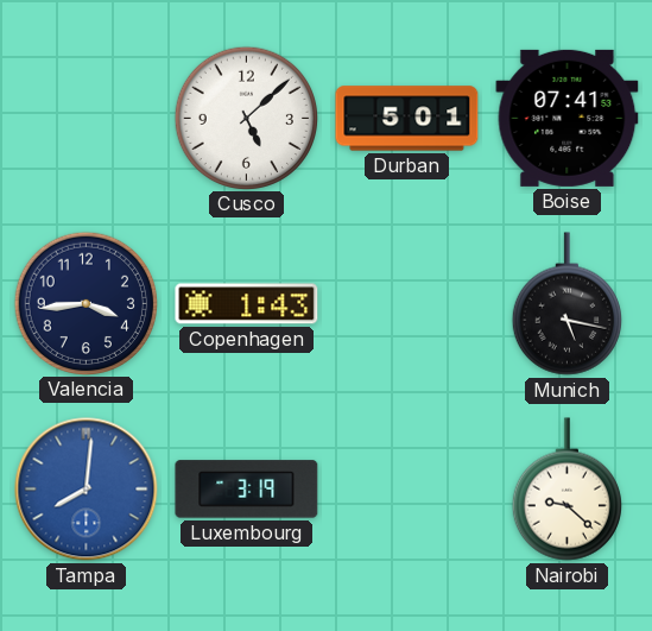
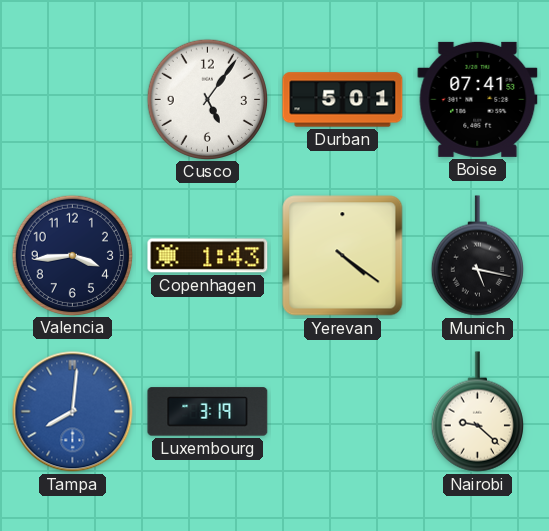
Cusco: 5:08 -> 5:06
Yerevan: none -> 4:21
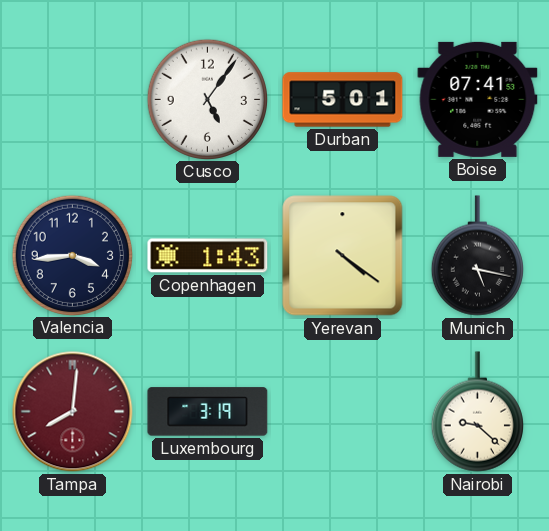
Tampa dial: blue -> burgundy
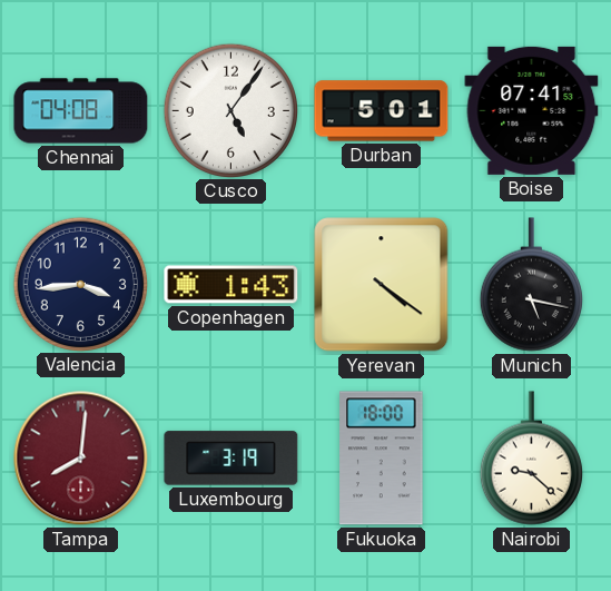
Chennai: none -> 04:08
Fukuoka: none -> 18:00
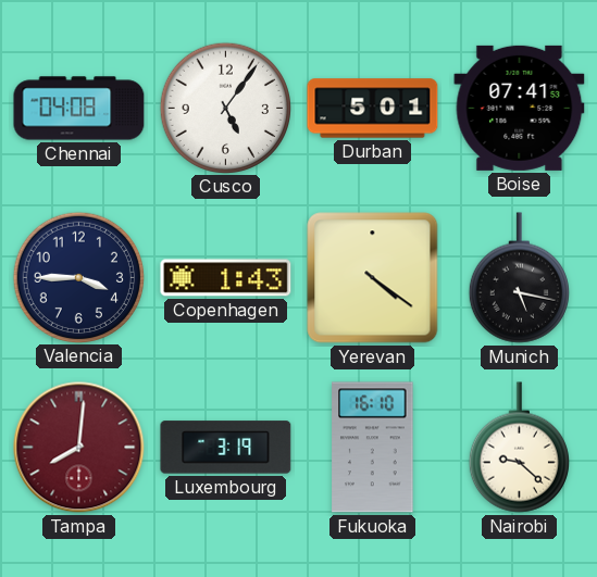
Valencia: 3:44 -> 3:45
Fukuoka: 18:00 -> 16:10
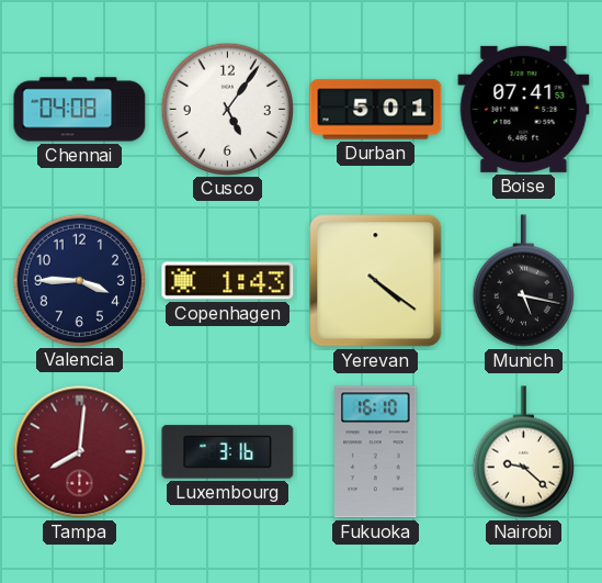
Luxembourg: 3:19 -> 3:16
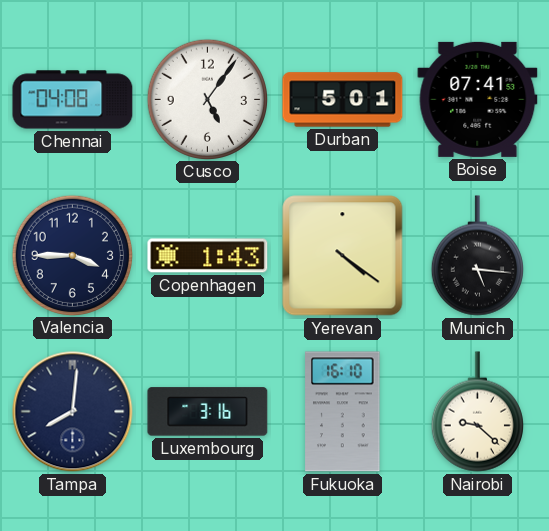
Munich: 5:17 -> 5:16
Tampa dial: burgundy -> navy
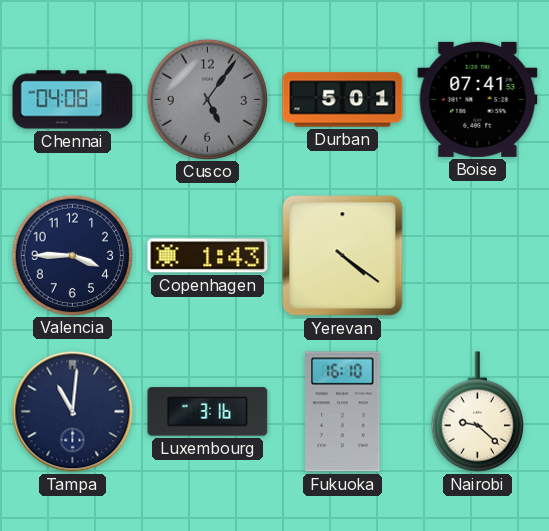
Cusco dial: white -> grey
Munich: 5:16 -> none
Tampa: 8:01 -> 11:01
